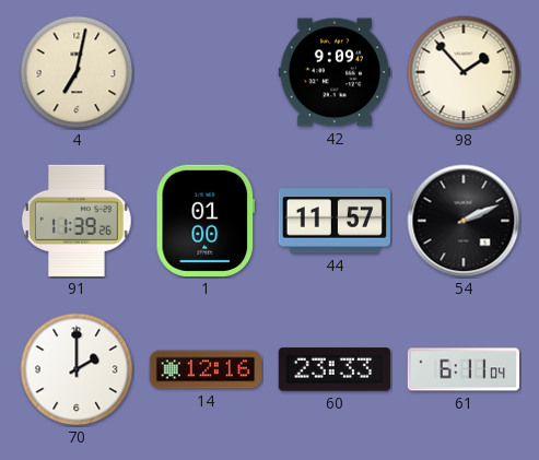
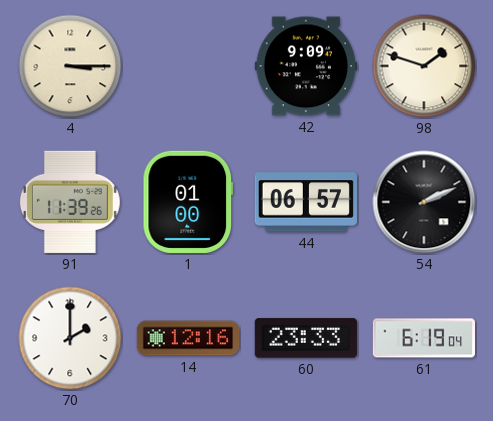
4: 7:02 -> 3:15
98: 1:53 -> 1:48
44: 11:57 -> 06:57
61: 6:11 -> 6:19
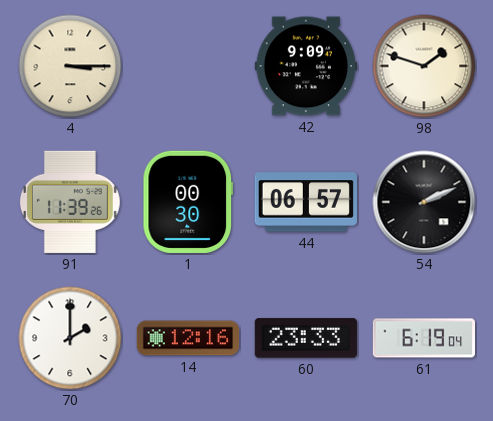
1: 01:00 -> 00:30
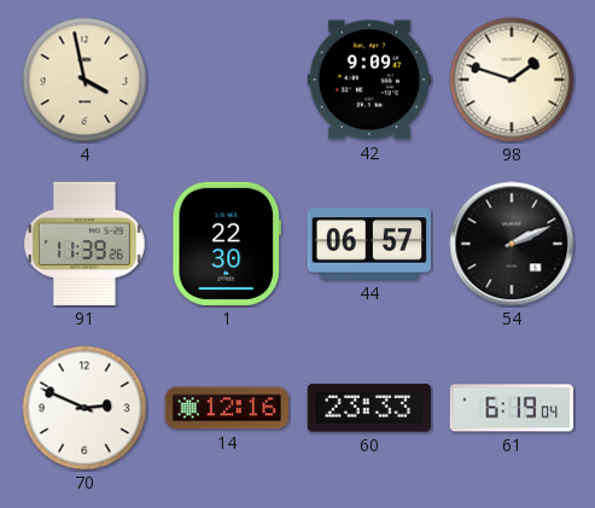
4: 3:15 -> 3:58
1: 00:30 -> 22:30
70: 2:00 -> 2:49
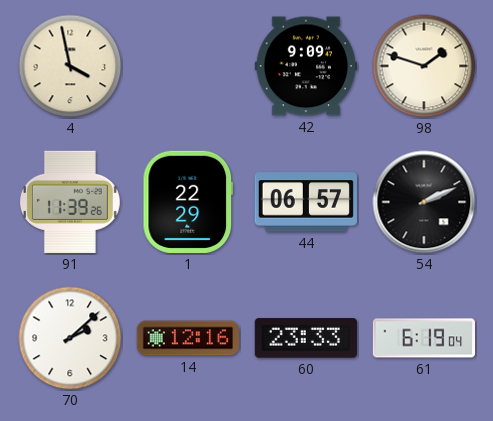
1: 22:30 -> 22:29
70: 2:49 -> 2:08
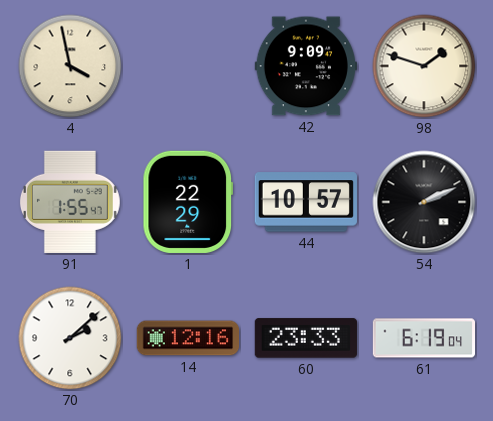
91: 11:39 -> 1:55
44: 06:57 -> 10:57
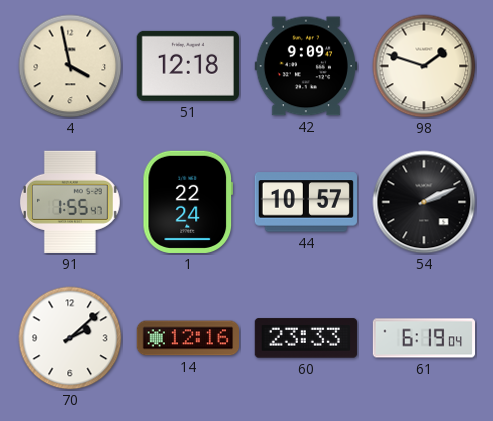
51: none -> 12:18
1: 22:29 -> 22:24
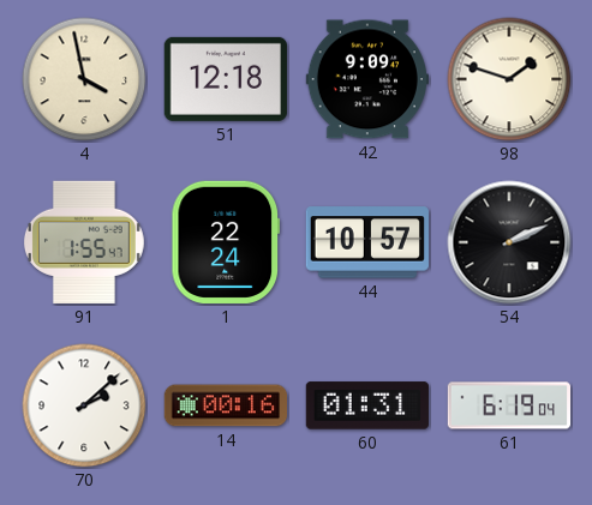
14: 12:16 -> 00:16
60: 23:33 -> 01:31
